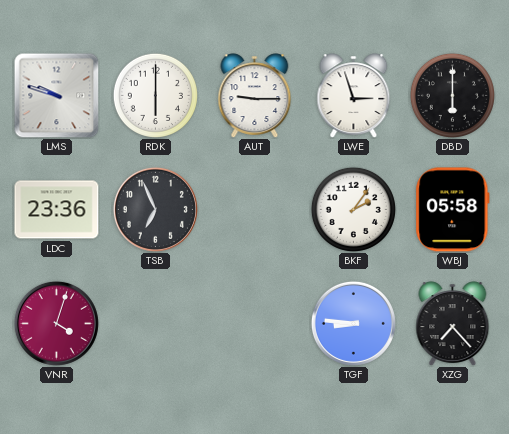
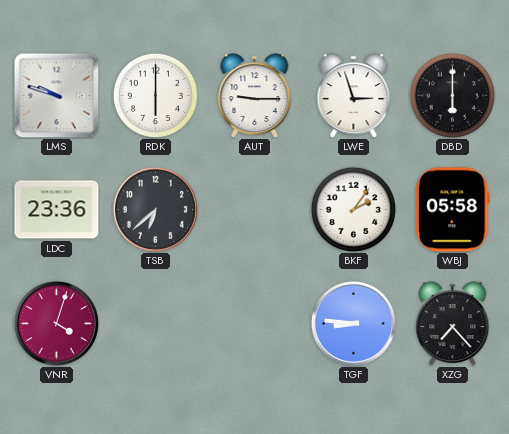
TSB: 6:56 -> 6:38
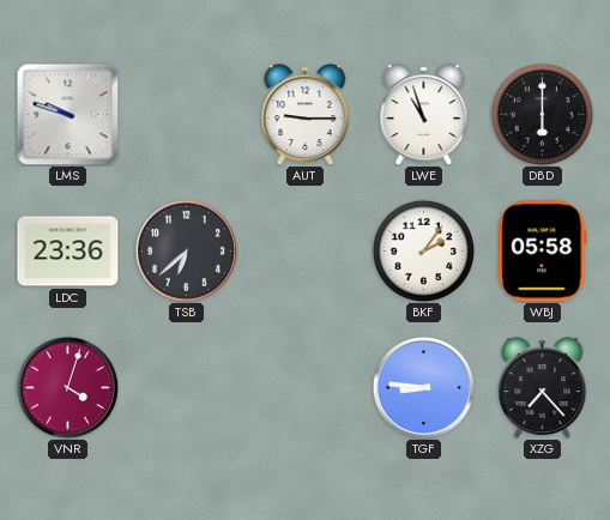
RDK: 6:00 -> none
LWE: 2:57 -> 10:57
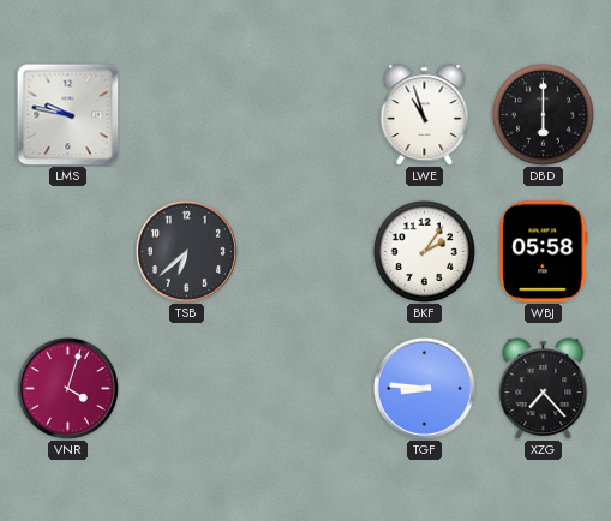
LMS: 9:48 -> 9:47
AUT: 9:15 -> none
LDC: 23:36 -> none
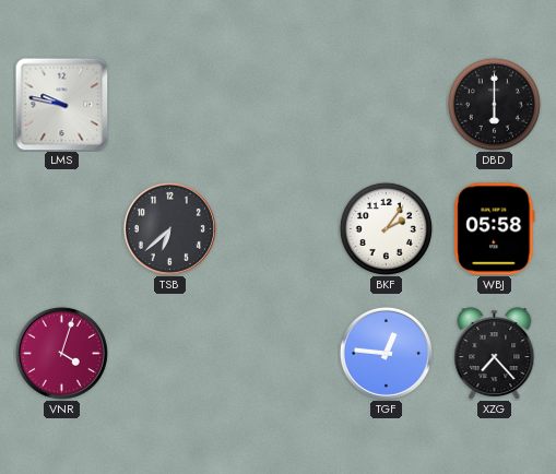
LWE: 10:57 -> none
TGF: 8:46 -> 12:46
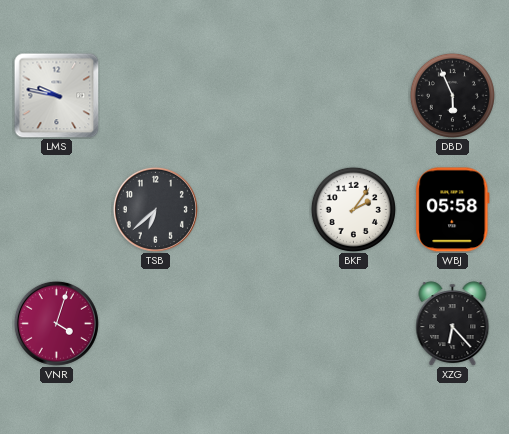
DBD: 6:00 -> 5:56
TGF: 12:46 -> none
XZG: 7:23 -> 6:23
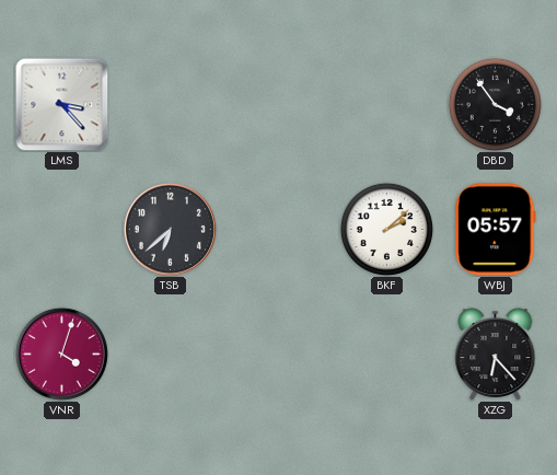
LMS: 9:47 -> 3:23
DBD: 5:56 -> 3:54
BKF: 2:06 -> 2:08
WBJ: 05:58 -> 05:57
